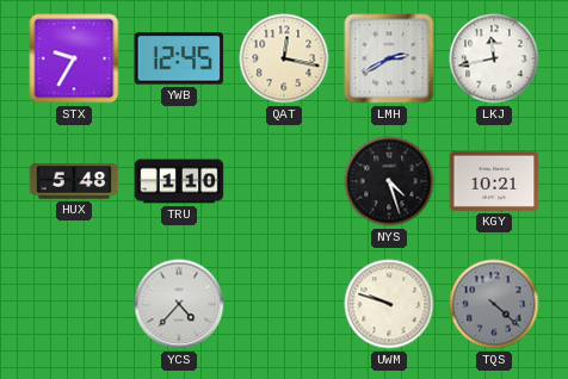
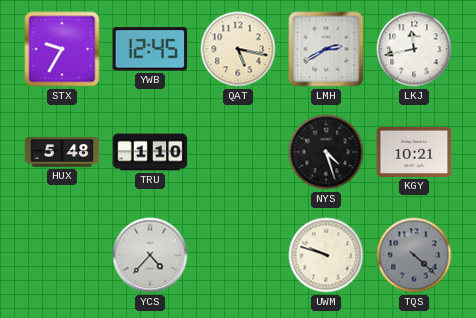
QAT: 12:17 -> 5:17
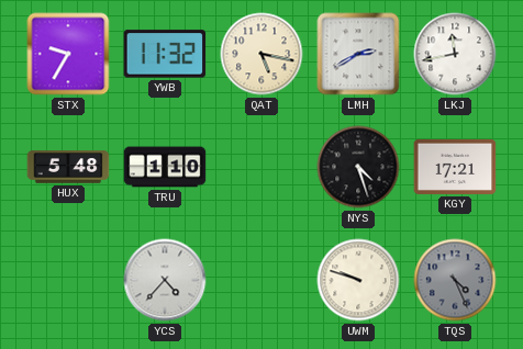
YWB: 12:45 -> 11:32
KGY: 10:21 -> 17:21
TQS: 4:22 -> 4:26
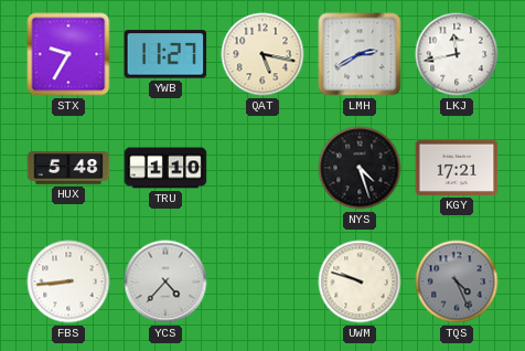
YWB: 11:32 -> 11:27
FBS: none -> 8:44
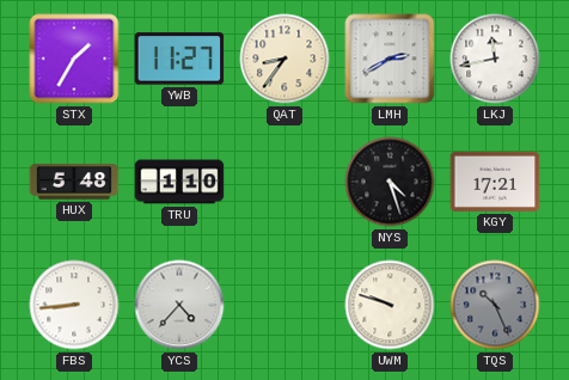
STX: 9:35 -> 1:35
QAT: 5:17 -> 8:36
TQS: 4:26 -> 10:26
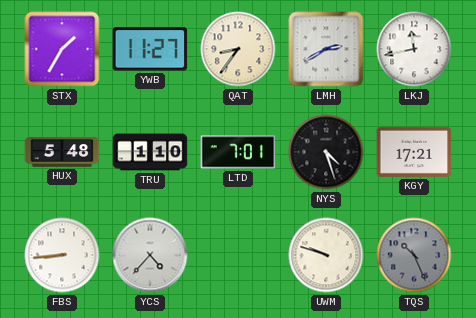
LTD: none -> 7:01
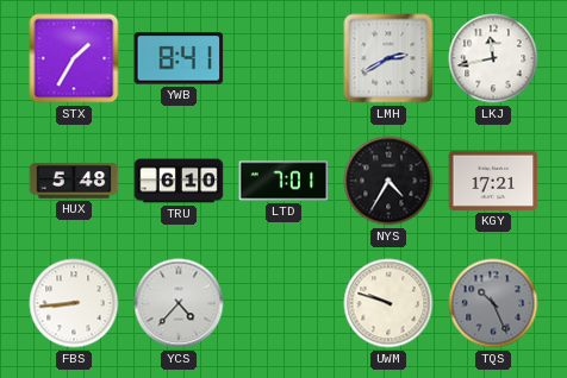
YWB: 11:27 -> 8:41
QAT: 8:36 -> none
TRU: 1:10 -> 6:10
NYS: 4:27 -> 4:35
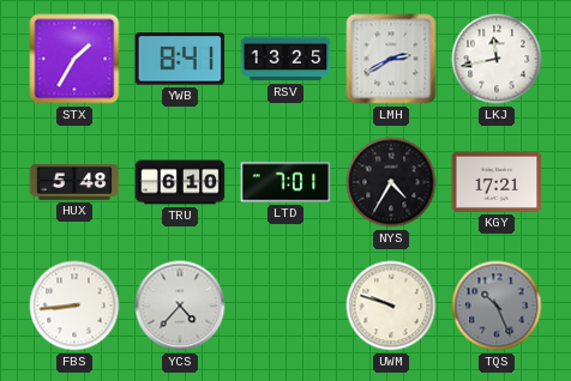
RSV: none -> 13:25
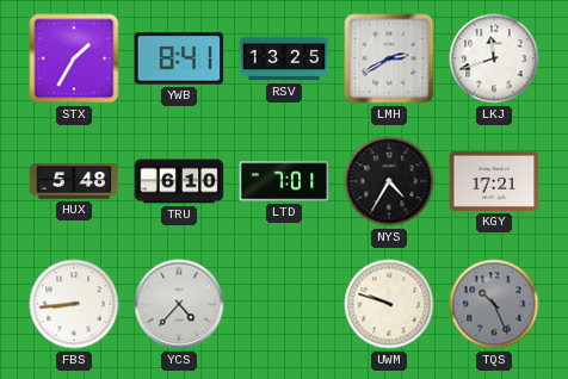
LKJ: 11:43 -> 11:42
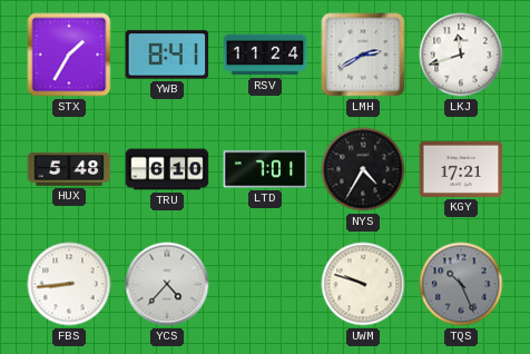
RSV: 13:25 -> 11:24
